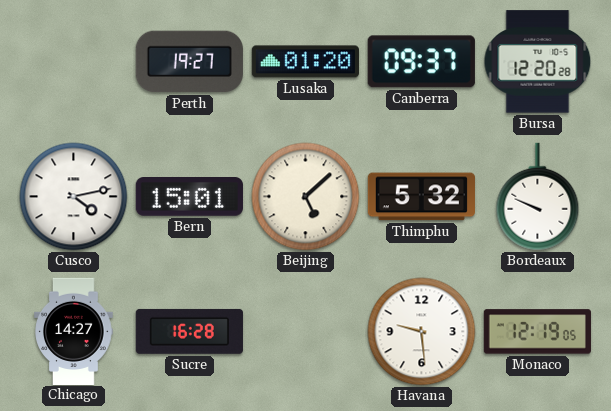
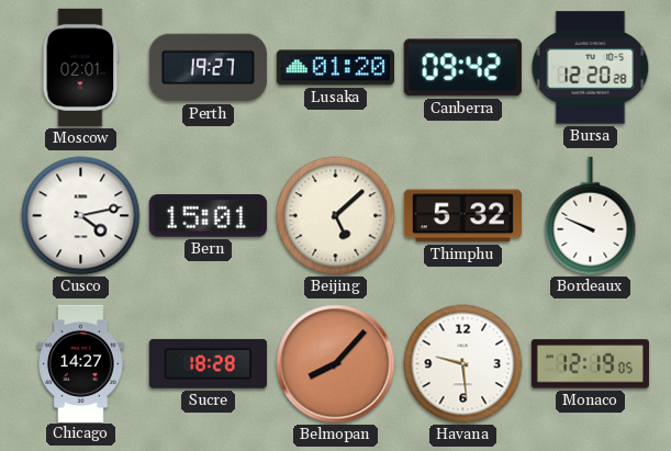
Moscow: none -> 02:01
Canberra: 09:37 -> 09:42
Sucre: 16:28 -> 18:28
Belmopan: none -> 8:07
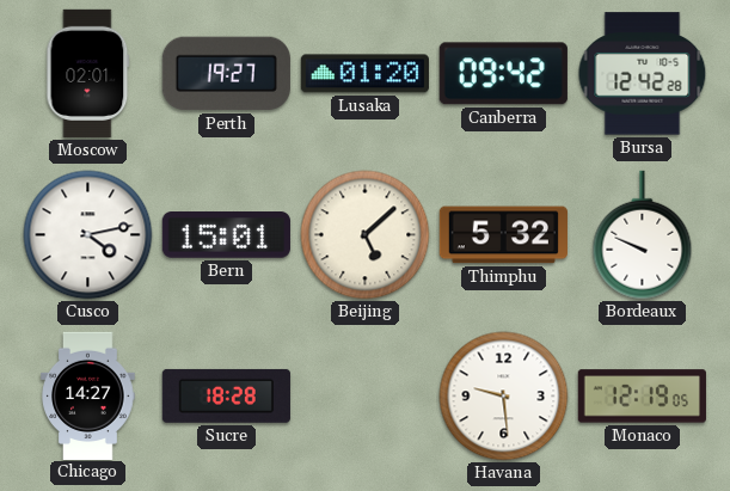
Bursa: 12:20 -> 12:42
Belmopan: 8:07 -> none
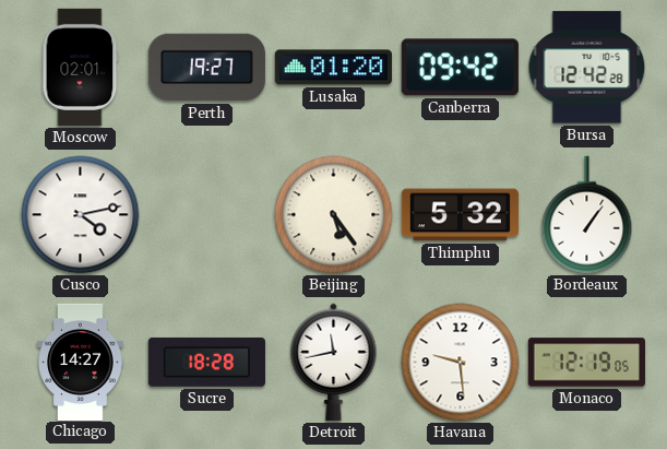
Bern: 15:01 -> none
Beijing: 5:08 -> 5:24
Bordeaux: 9:49 -> 1:06
Detroit: none -> 11:43
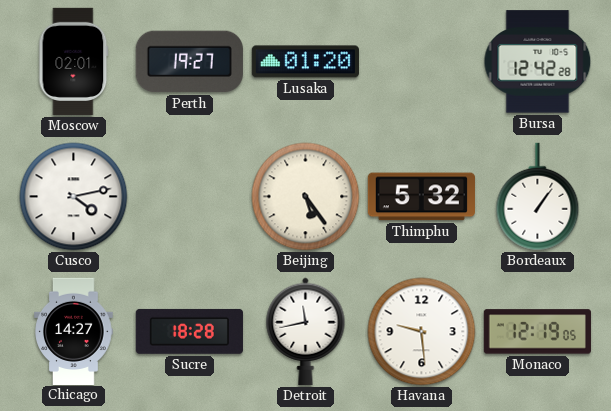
Canberra: 09:42 -> none
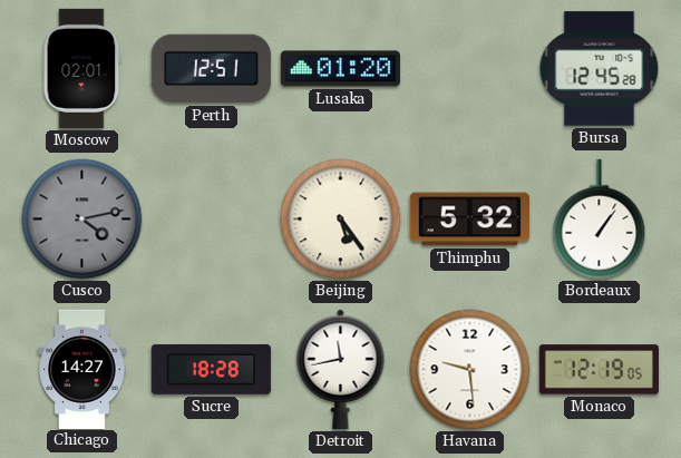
Perth: 19:27 -> 12:51
Bursa: 12:42 -> 12:45
Cusco dial: white -> grey
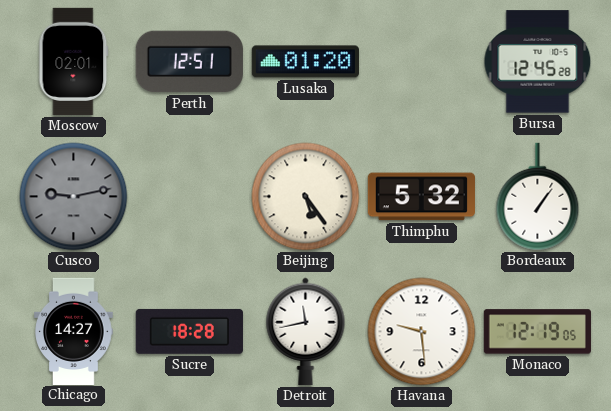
Cusco: 4:13 -> 9:13
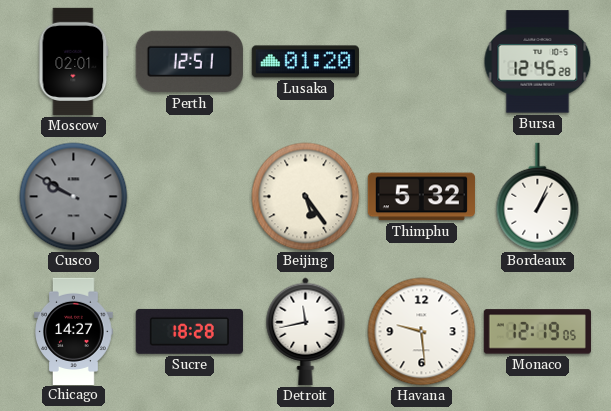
Cusco: 9:13 -> 9:50
Bordeaux: 1:06 -> 1:04
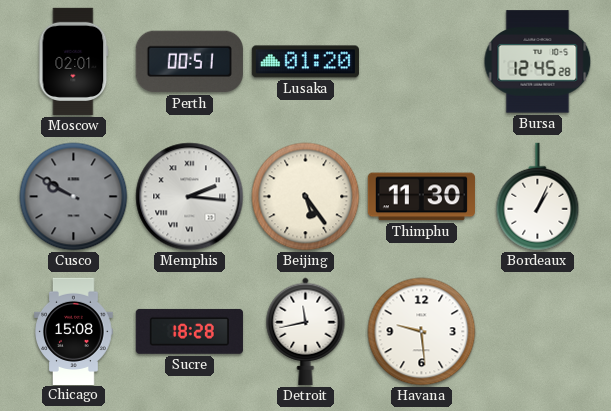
Perth: 12:51 -> 00:51
Memphis: none -> 2:16
Thimphu: 5:32 -> 11:30
Chicago: 14:27 -> 15:08
Monaco: 12:19 -> none
